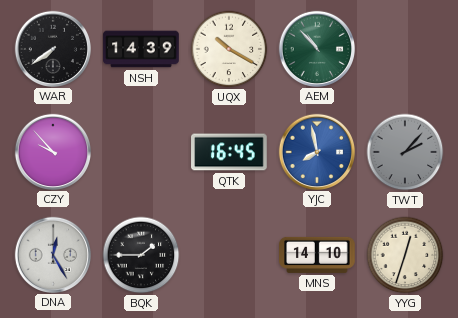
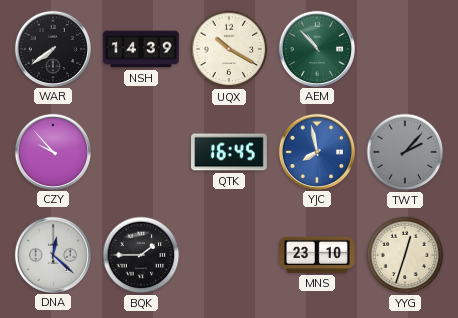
DNA: 12:25 -> 12:22
MNS: 14:10 -> 23:10
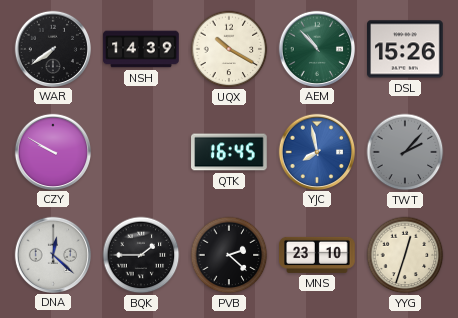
DSL: none -> 15:26
CZY: 9:53 -> 9:50
PVB: none -> 2:22
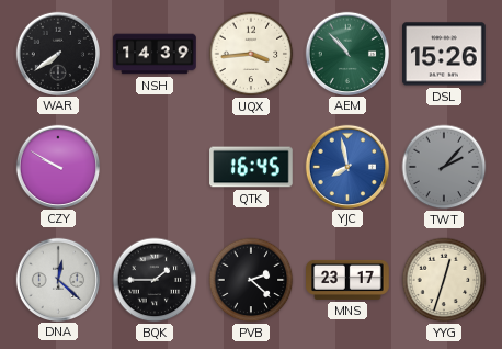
UQX: 10:20 -> 3:44
MNS: 23:10 -> 23:17
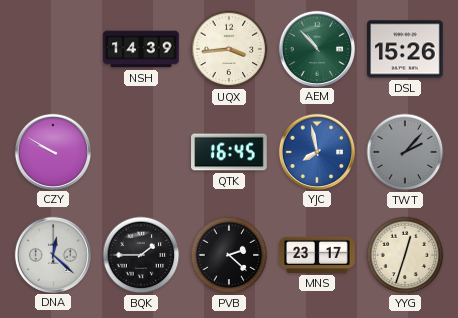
WAR: 7:39 -> none
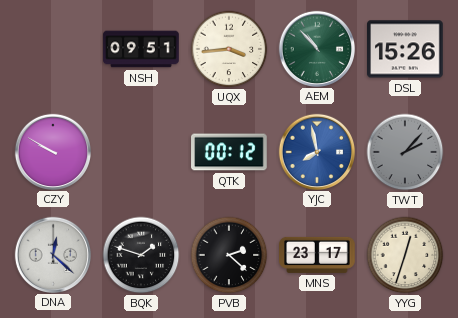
NSH: 14:39 -> 09:51
QTK: 16:45 -> 00:12
BQK: 1:45 -> 1:48
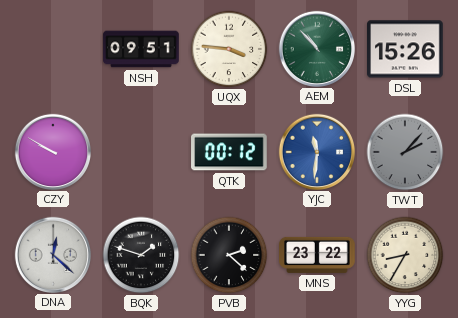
UQX: 3:44 -> 3:46
YJC: 7:58 -> 11:31
MNS: 23:17 -> 23:22
YYG: 12:33 -> 8:35
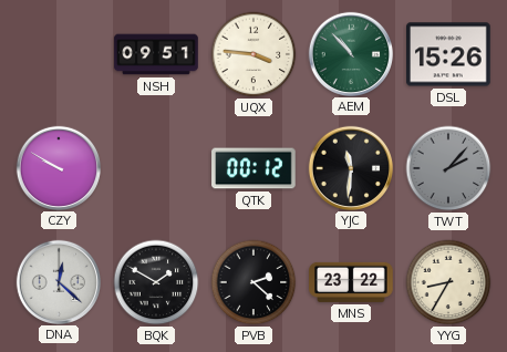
YJC dial: blue -> black
BQK: 1:48 -> 1:50
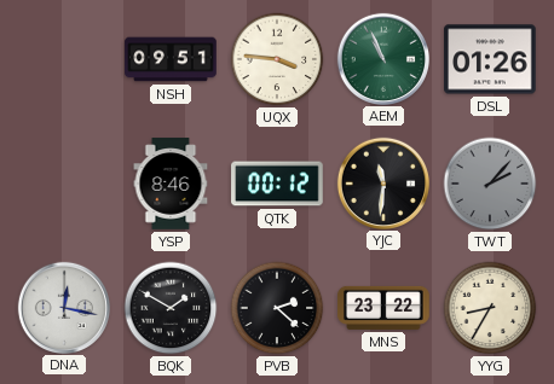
AEM: 10:53 -> 10:56
DSL: 15:26 -> 01:26
CZY: 9:50 -> none
YSP: none -> 8:46
DNA: 12:22 -> 12:17
